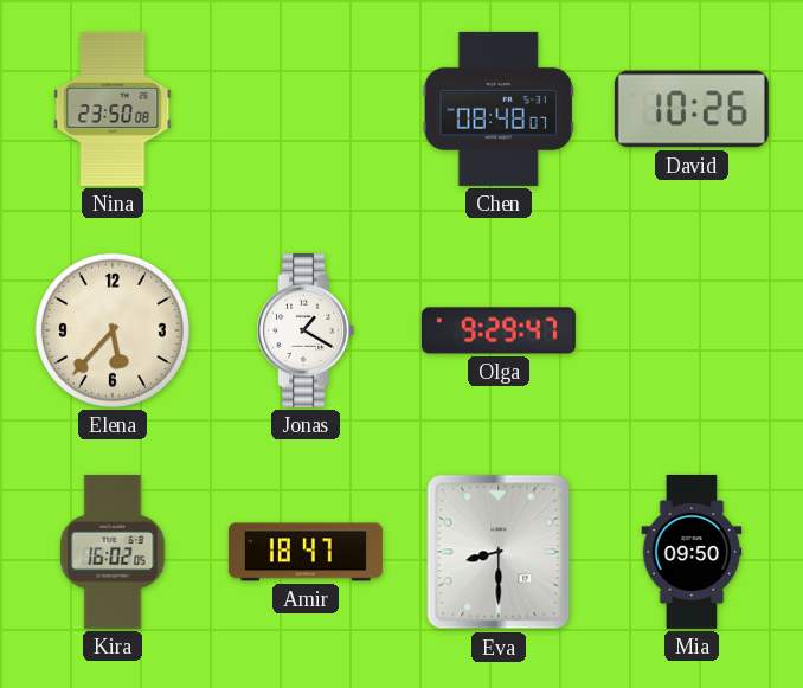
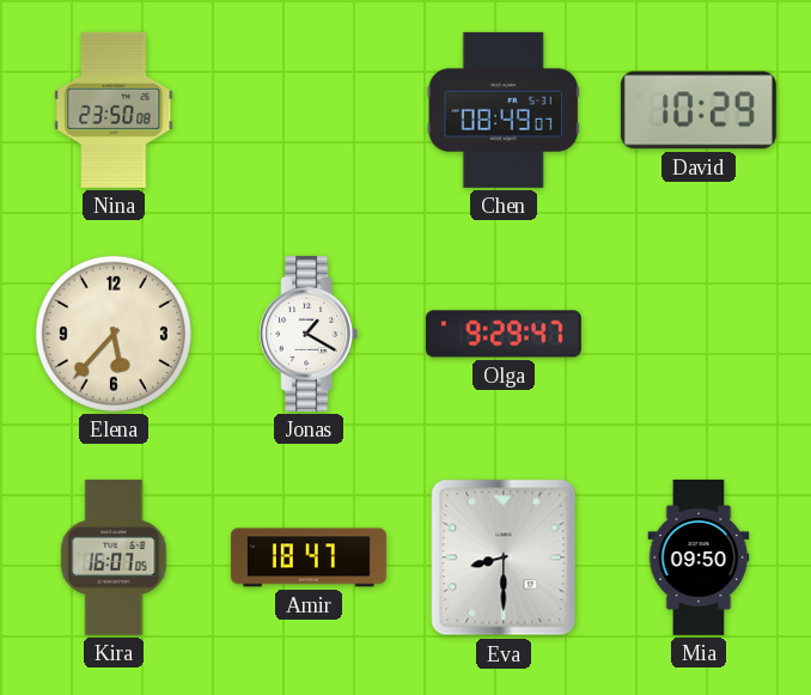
Chen: 08:48 -> 08:49
David: 10:26 -> 10:29
Kira: 16:02 -> 16:07
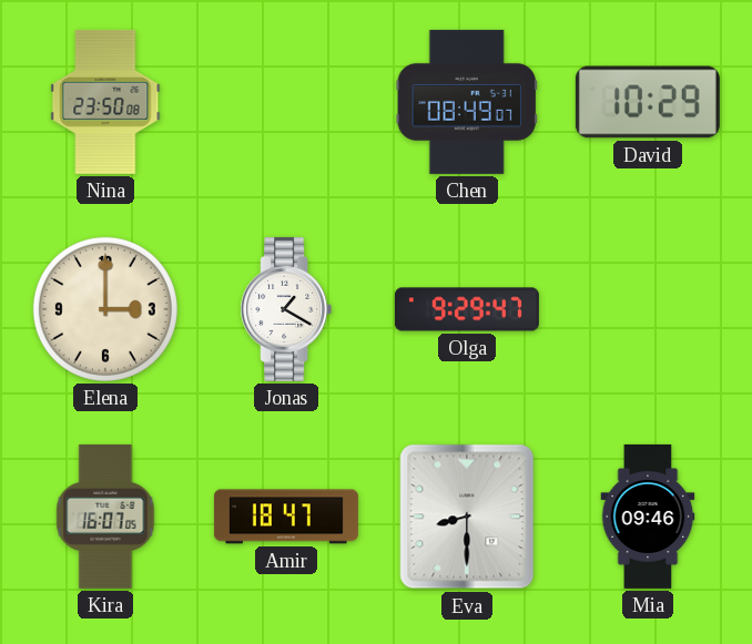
Elena: 5:37 -> 3:00
Mia: 09:50 -> 09:46
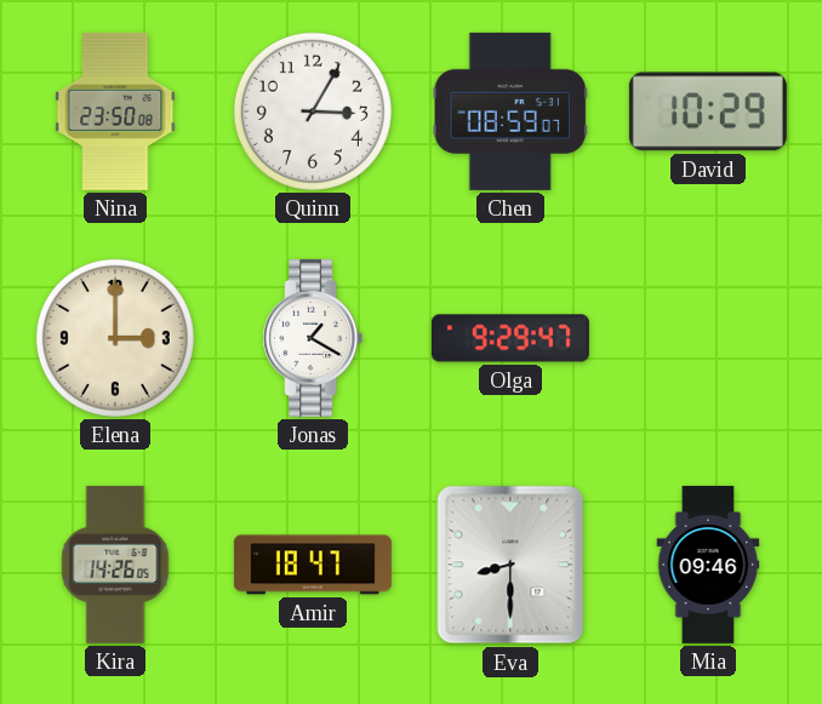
Quinn: none -> 3:05
Chen: 08:49 -> 08:59
Kira: 16:07 -> 14:26
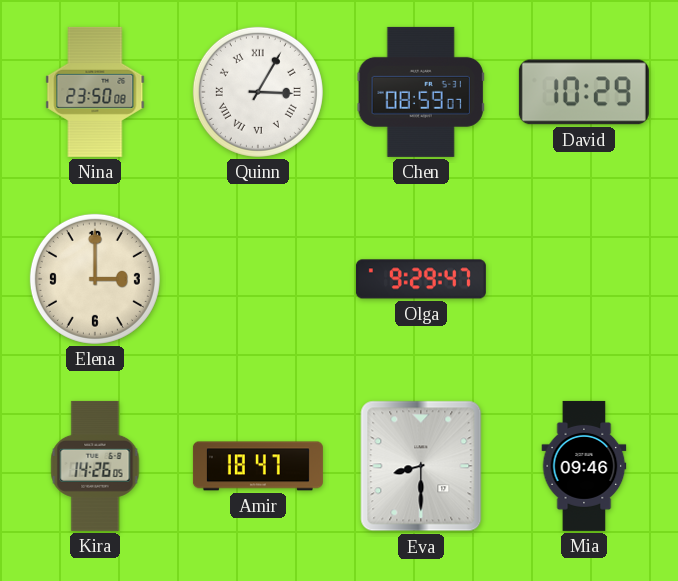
Quinn numerals: Arabic -> Roman
Jonas: 1:20 -> none
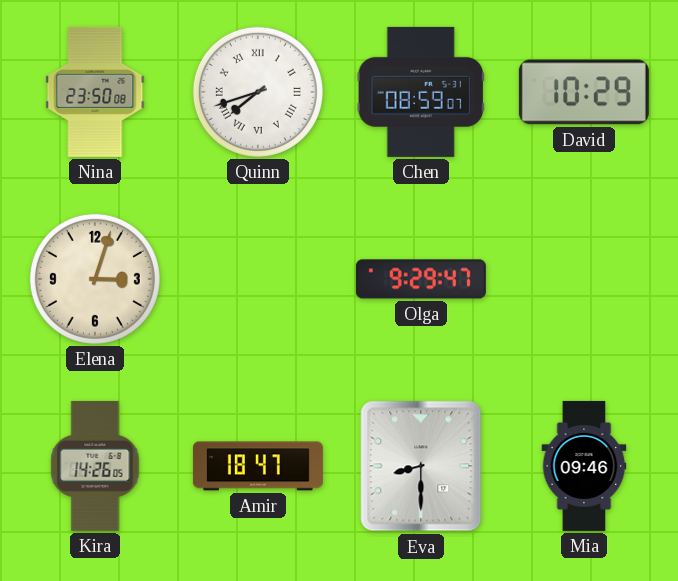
Quinn: 3:05 -> 7:42
Elena: 3:00 -> 3:03
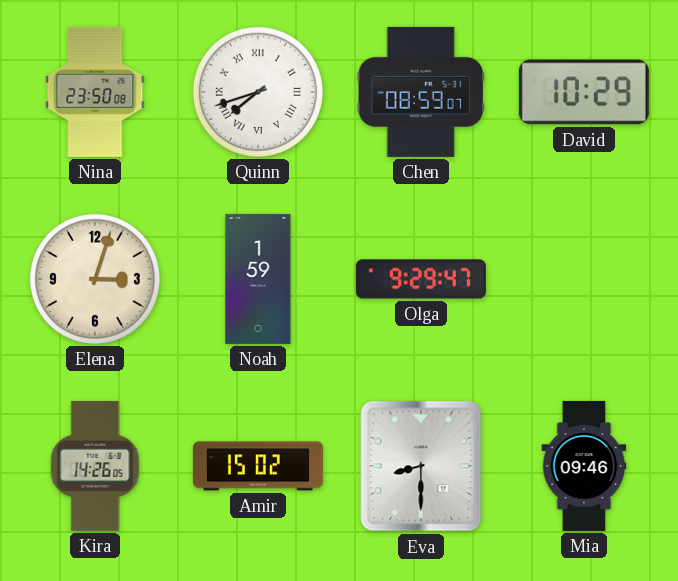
Noah: none -> 1:59
Amir: 18:47 -> 15:02
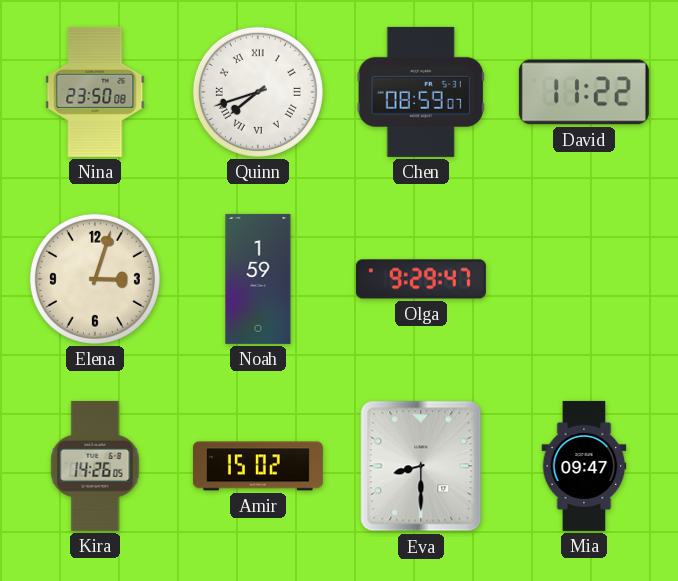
David: 10:29 -> 11:22
Mia: 09:46 -> 09:47
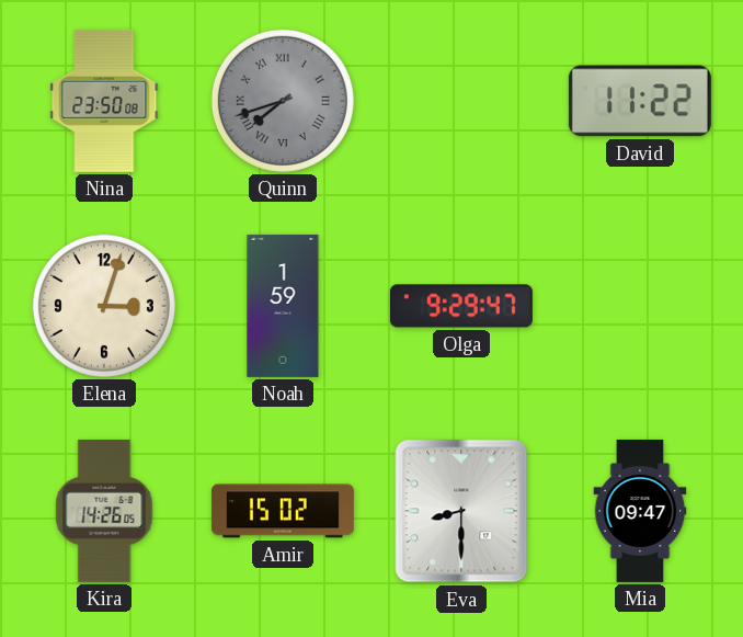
Quinn dial: white -> grey
Chen: 08:59 -> none
